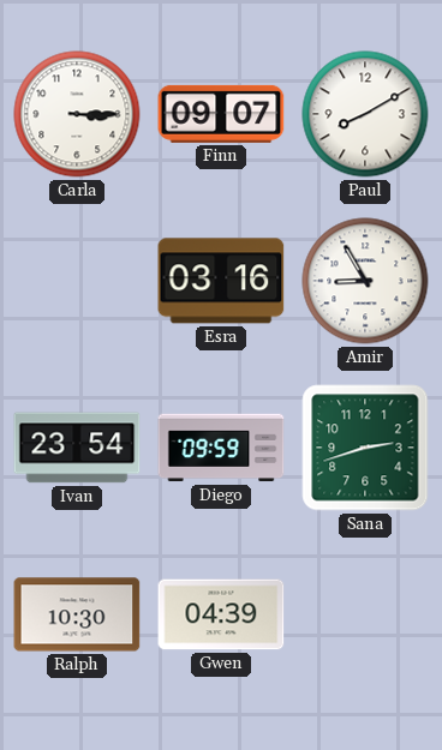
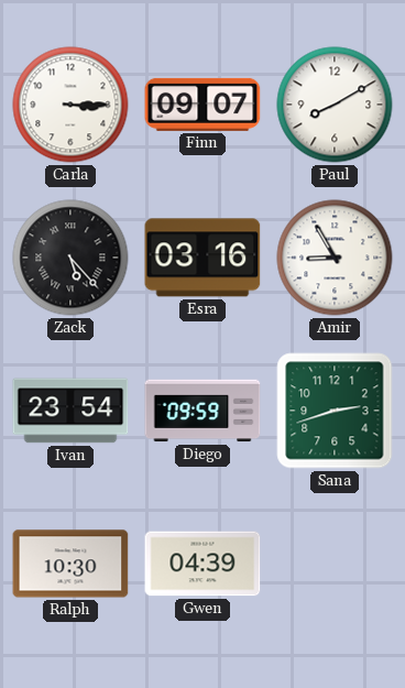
Zack: none -> 5:23
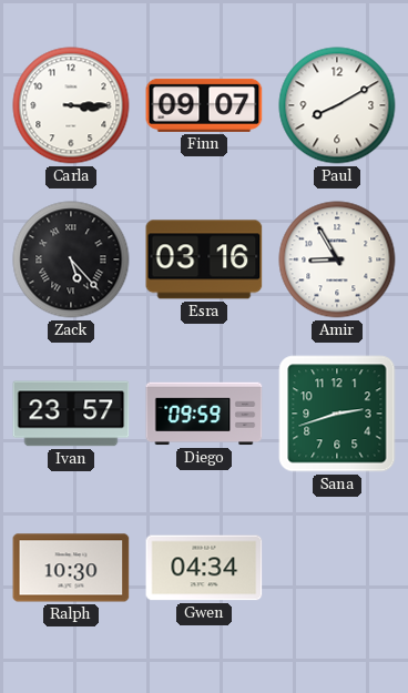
Ivan: 23:54 -> 23:57
Gwen: 04:39 -> 04:34
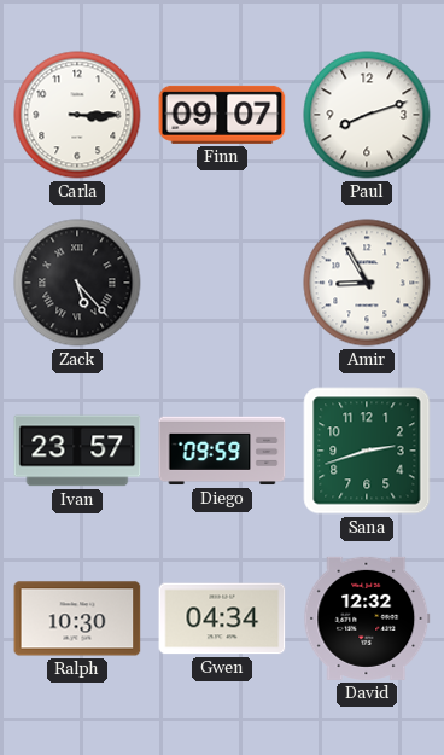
Paul: 8:10 -> 8:12
Esra: 03:16 -> none
David: none -> 12:32
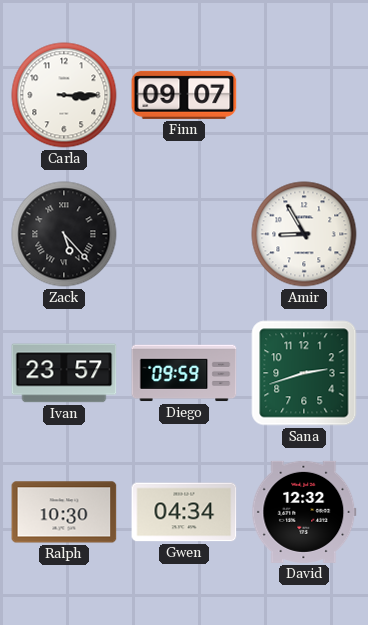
Paul: 8:12 -> none
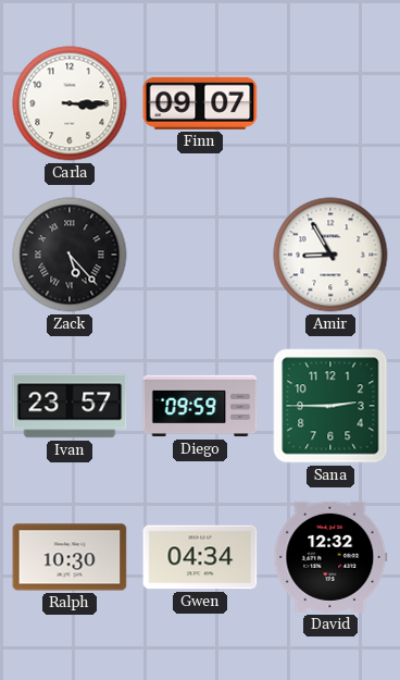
Sana: 2:42 -> 2:45
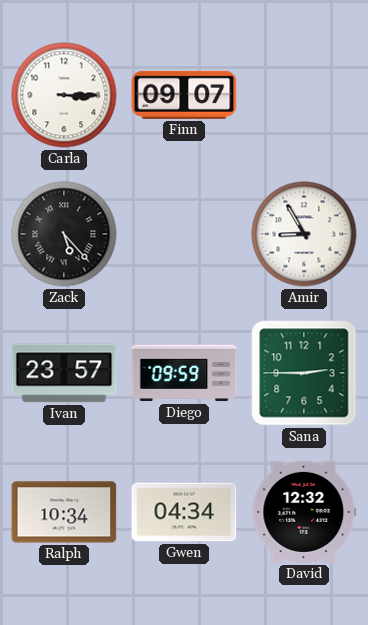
Ralph: 10:30 -> 10:34
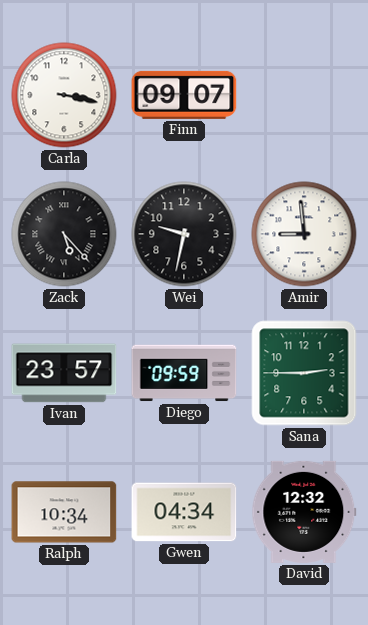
Carla: 3:15 -> 3:17
Wei: none -> 9:32
Amir: 8:55 -> 8:59
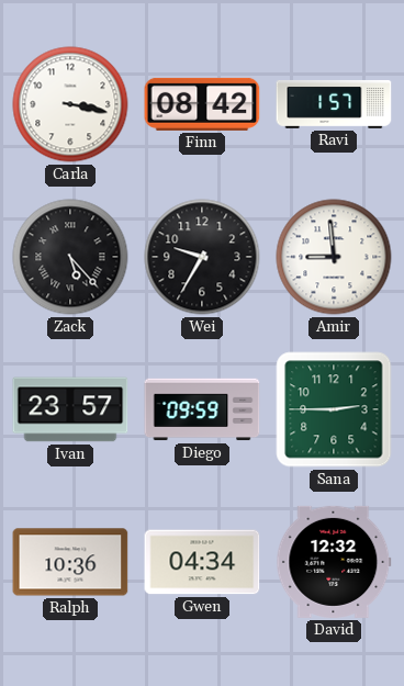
Finn: 09:07 -> 08:42
Ravi: none -> 1:57
Wei: 9:32 -> 9:35
Ralph: 10:34 -> 10:36
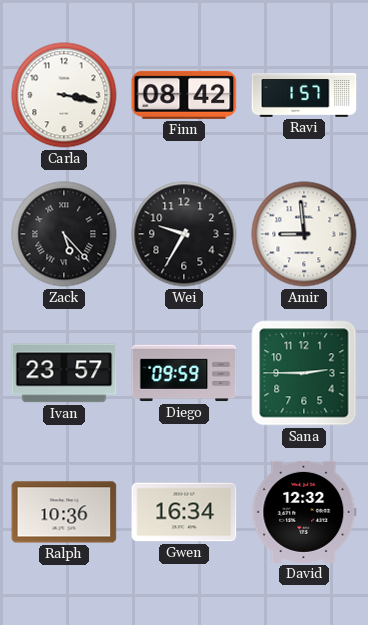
Gwen: 04:34 -> 16:34
